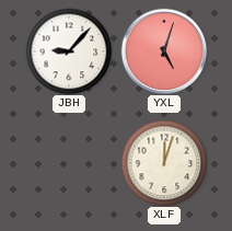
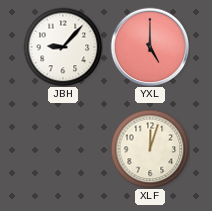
YXL: 5:03 -> 5:00
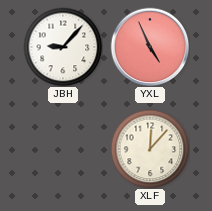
YXL: 5:00 -> 4:56
XLF: 12:03 -> 12:07
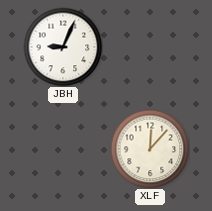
JBH: 9:07 -> 9:04
YXL: 4:56 -> none
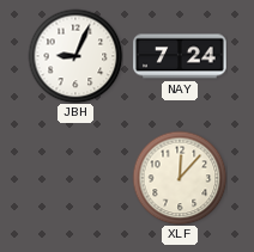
NAY: none -> 7:24
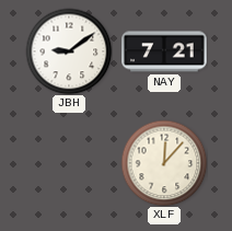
JBH: 9:04 -> 9:09
NAY: 7:24 -> 7:21
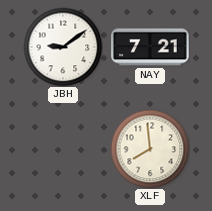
XLF: 12:07 -> 7:59
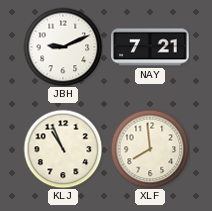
JBH: 9:09 -> 9:11
KLJ: none -> 10:56
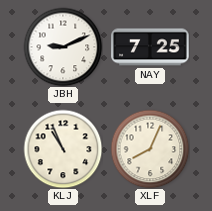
NAY: 7:21 -> 7:25
XLF: 7:59 -> 8:04
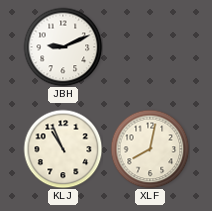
NAY: 7:25 -> none
XLF: 8:04 -> 8:02
